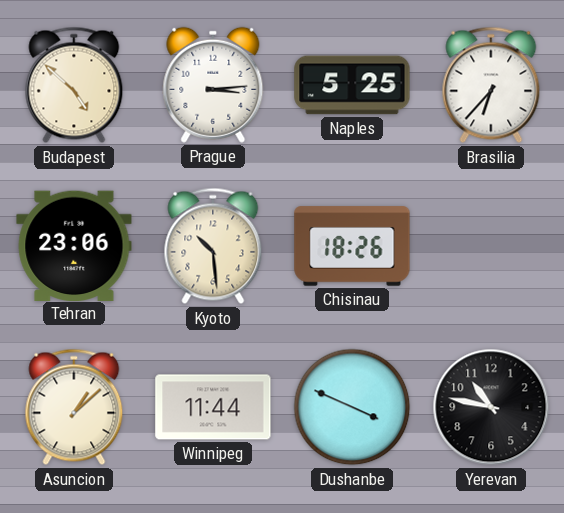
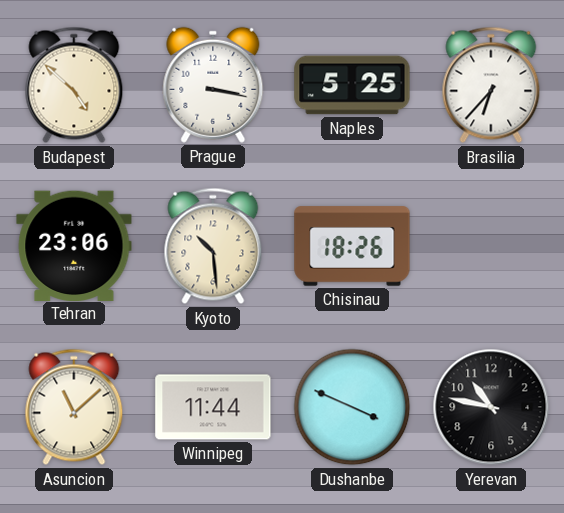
Prague: 3:14 -> 3:17
Asuncion: 1:08 -> 11:08
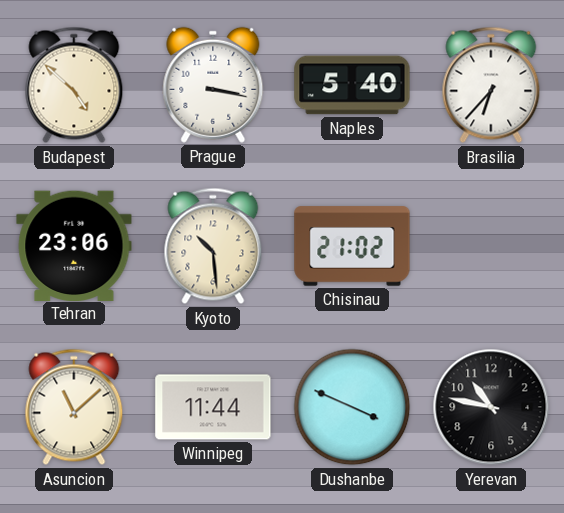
Naples: 5:25 -> 5:40
Chisinau: 18:26 -> 21:02
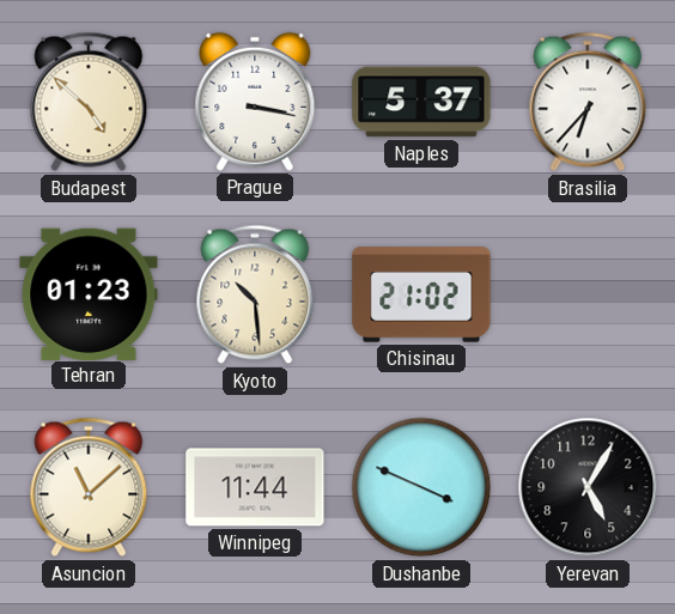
Naples: 5:40 -> 5:37
Tehran: 23:06 -> 01:23
Yerevan: 10:47 -> 5:05
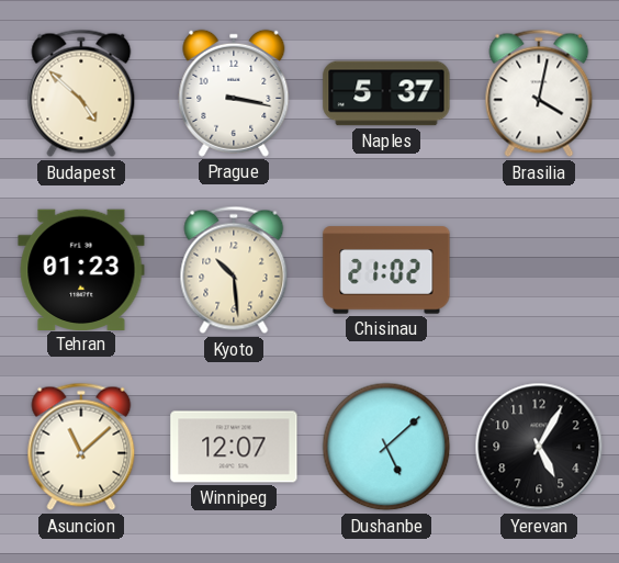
Brasilia: 6:37 -> 4:02
Winnipeg: 11:44 -> 12:07
Dushanbe: 3:49 -> 5:08
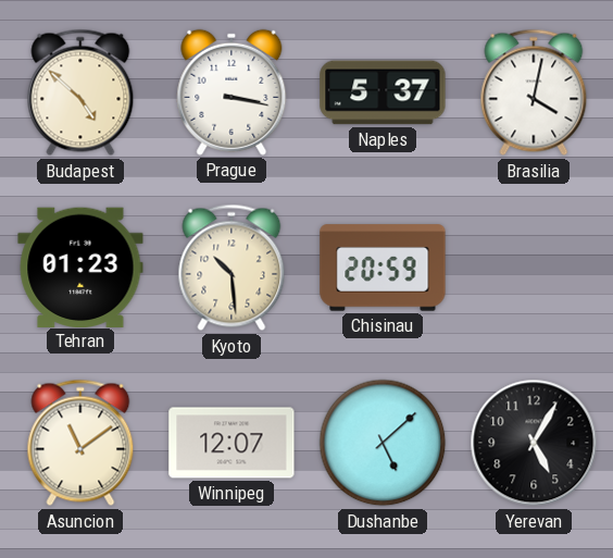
Chisinau: 21:02 -> 20:59
Asuncion: 11:08 -> 11:09
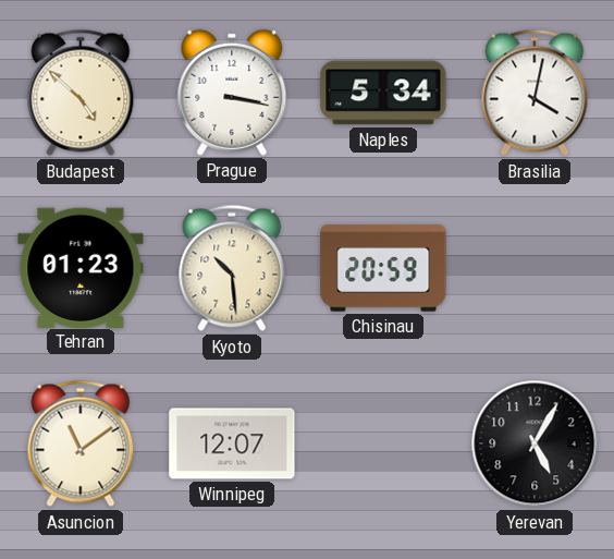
Naples: 5:37 -> 5:34
Dushanbe: 5:08 -> none
